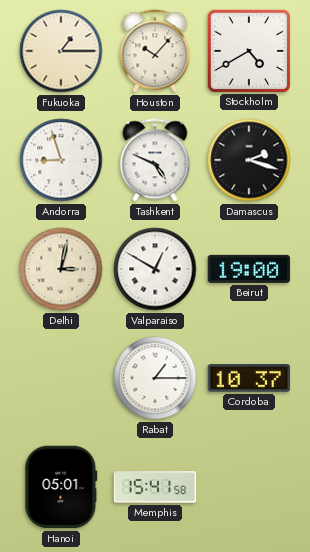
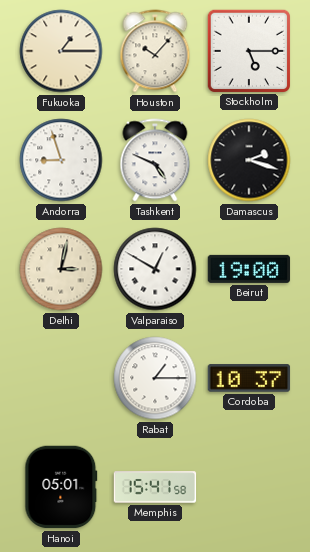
Stockholm: 4:40 -> 5:15
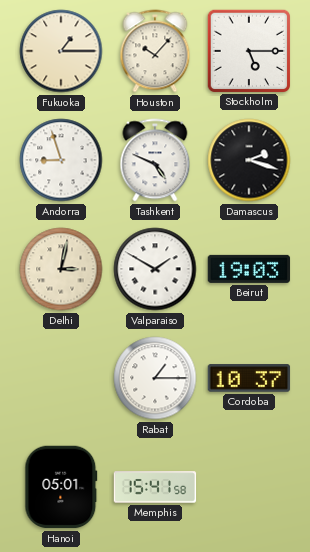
Valparaiso: 12:50 -> 1:50
Beirut: 19:00 -> 19:03
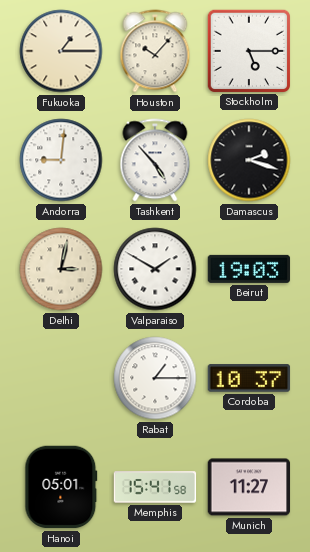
Andorra: 8:57 -> 9:01
Tashkent: 4:49 -> 4:53
Munich: none -> 11:27
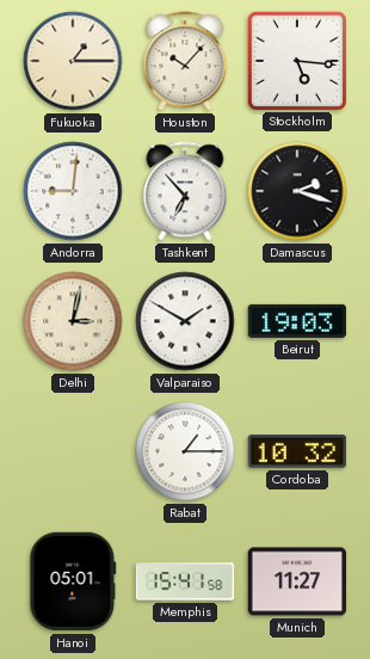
Stockholm: 5:15 -> 5:16
Tashkent: 4:53 -> 6:53
Cordoba: 10:37 -> 10:32
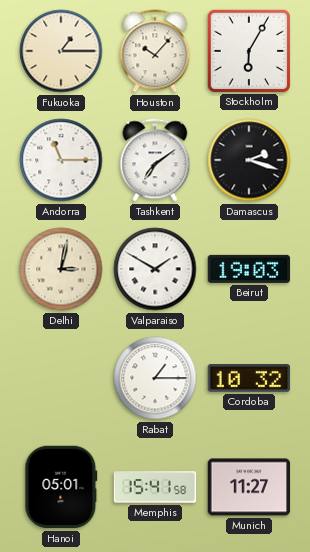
Stockholm: 5:16 -> 6:05
Andorra: 9:01 -> 11:15
Tashkent: 6:53 -> 7:09
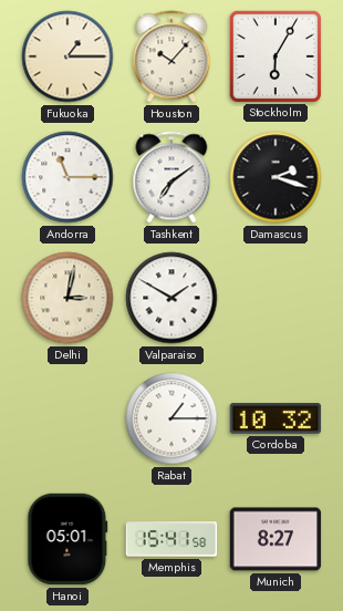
Beirut: 19:03 -> none
Munich: 11:27 -> 8:27
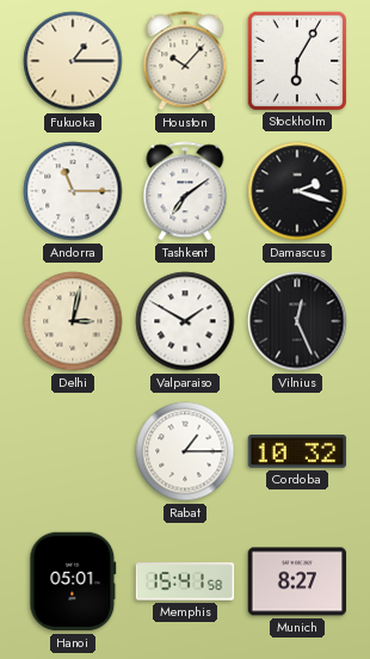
Vilnius: none -> 12:26
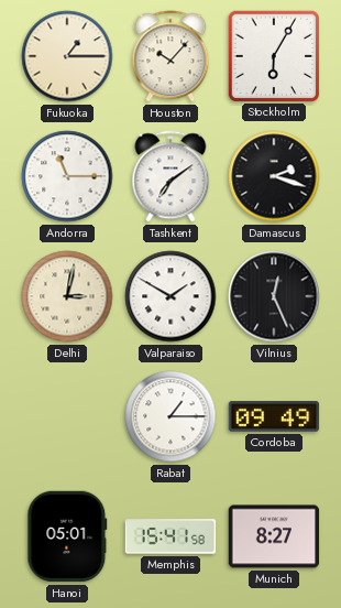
Cordoba: 10:32 -> 09:49
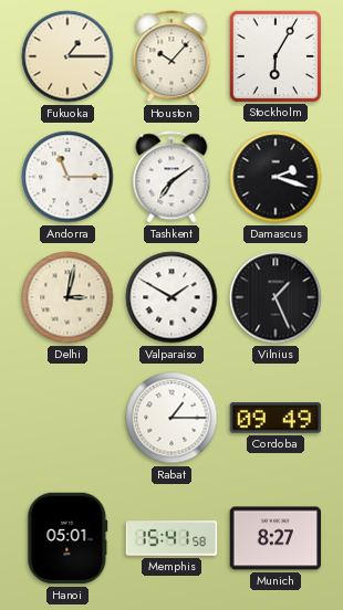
Vilnius: 12:26 -> 1:26
